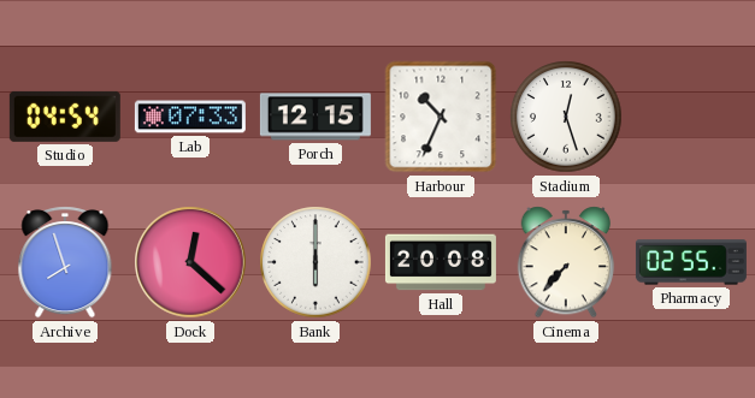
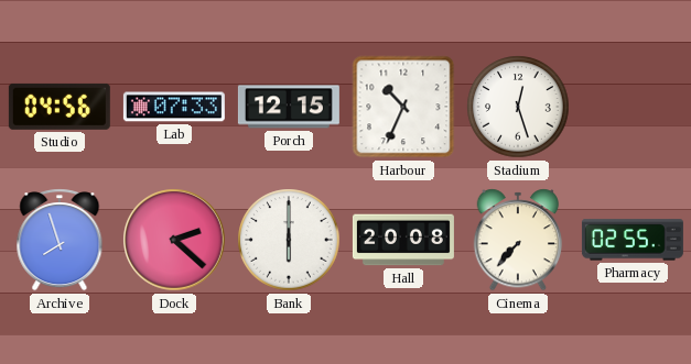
Studio: 04:54 -> 04:56
Dock: 12:22 -> 2:22
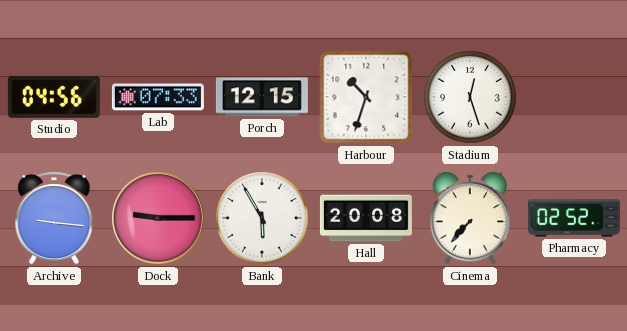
Harbour: 10:34 -> 10:33
Archive: 7:57 -> 9:16
Dock: 2:22 -> 9:15
Bank: 6:00 -> 5:55
Pharmacy: 02:55 -> 02:52
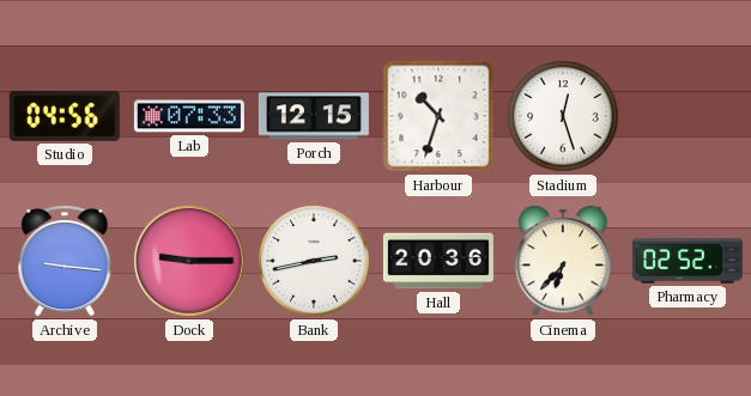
Bank: 5:55 -> 2:43
Hall: 20:08 -> 20:36
Cinema: 7:37 -> 6:37
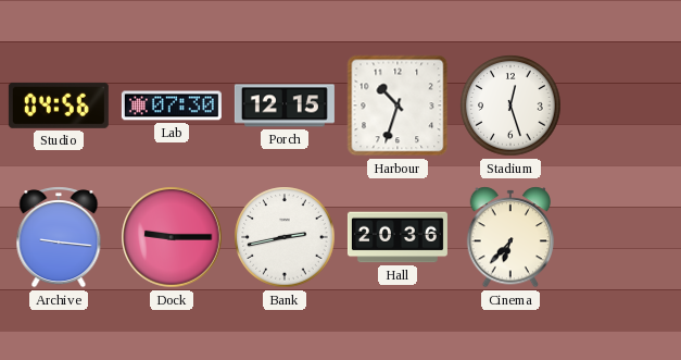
Lab: 07:33 -> 07:30
Pharmacy: 02:52 -> none
